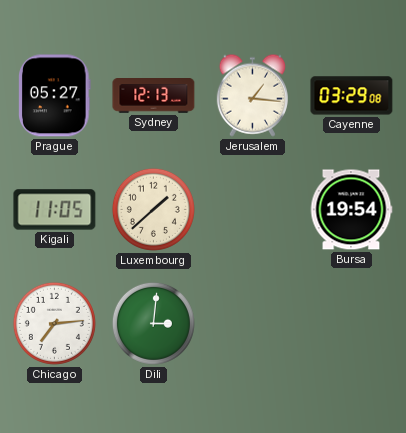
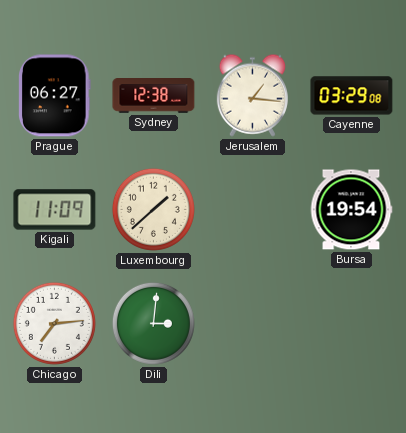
Prague: 05:27 -> 06:27
Sydney: 12:13 -> 12:38
Kigali: 11:05 -> 11:09
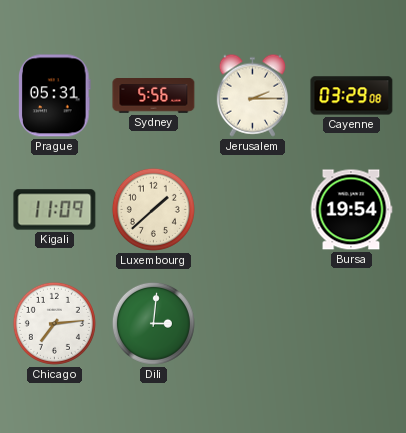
Prague: 06:27 -> 05:31
Sydney: 12:38 -> 5:56
Jerusalem: 1:16 -> 2:15
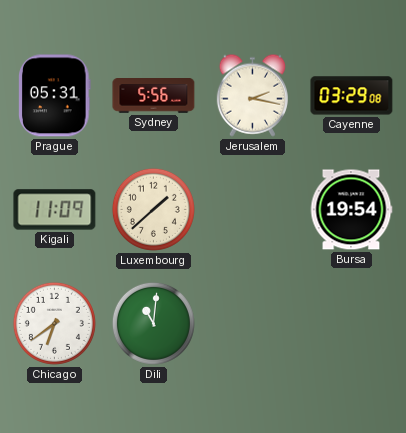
Jerusalem: 2:15 -> 2:17
Chicago: 7:14 -> 6:39
Dili: 3:01 -> 11:01
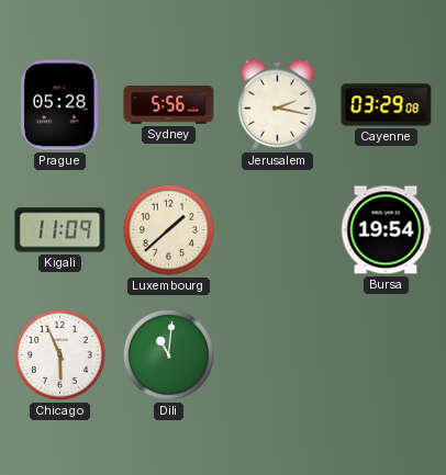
Prague: 05:31 -> 05:28
Chicago: 6:39 -> 5:56
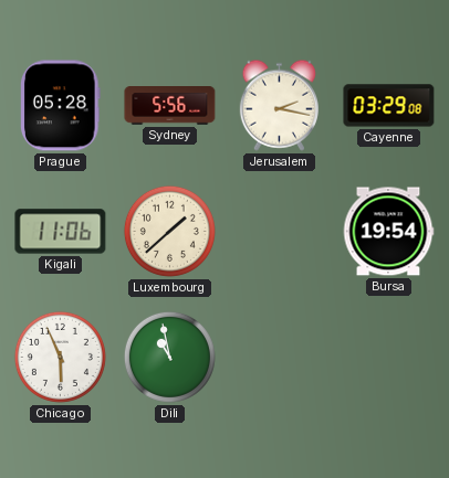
Kigali: 11:09 -> 11:06
Dili: 11:01 -> 10:58
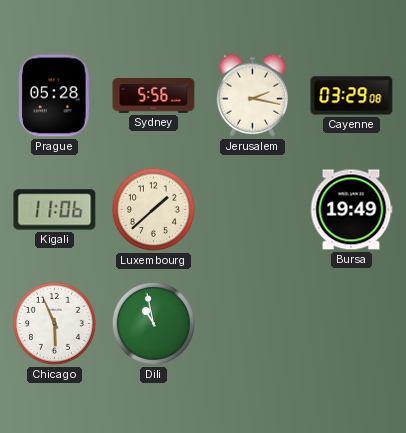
Bursa: 19:54 -> 19:49
